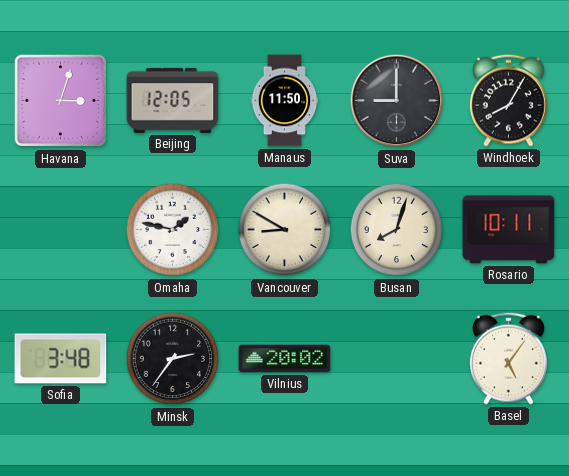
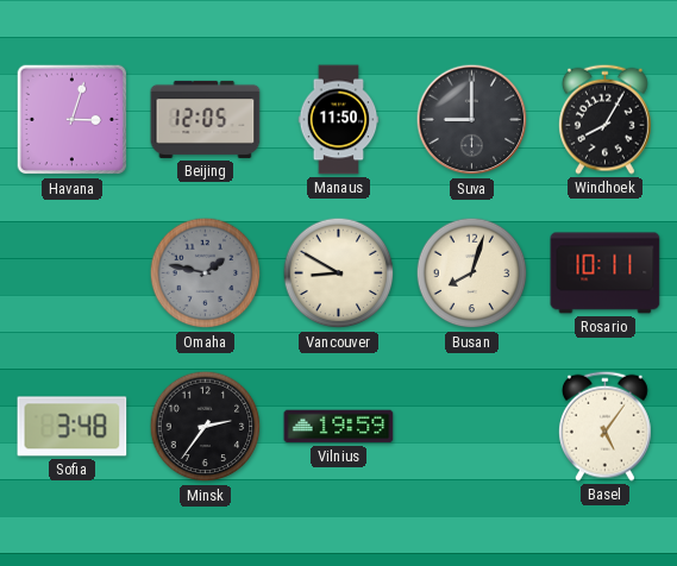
Omaha dial: white -> grey
Vilnius: 20:02 -> 19:59
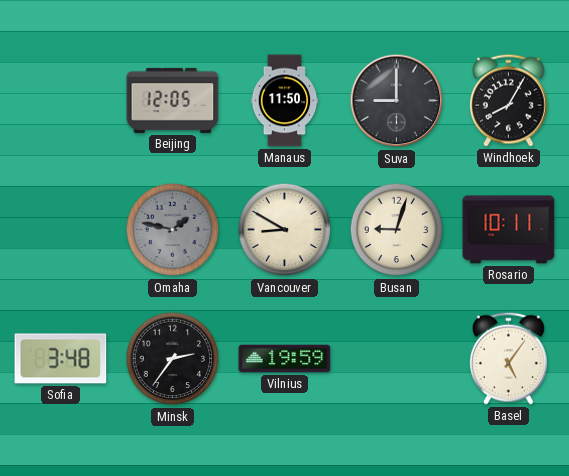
Havana: 3:03 -> none
Busan: 8:03 -> 9:03
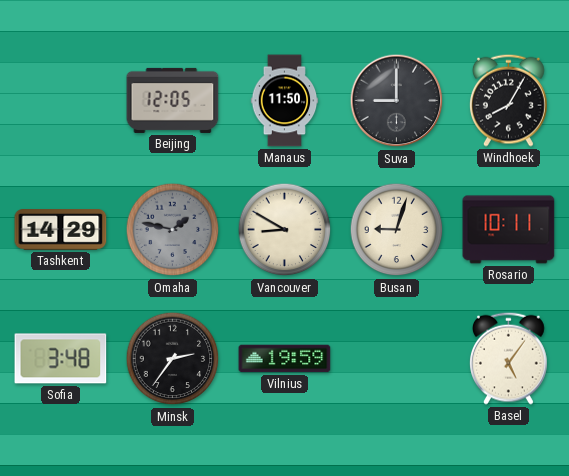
Tashkent: none -> 14:29
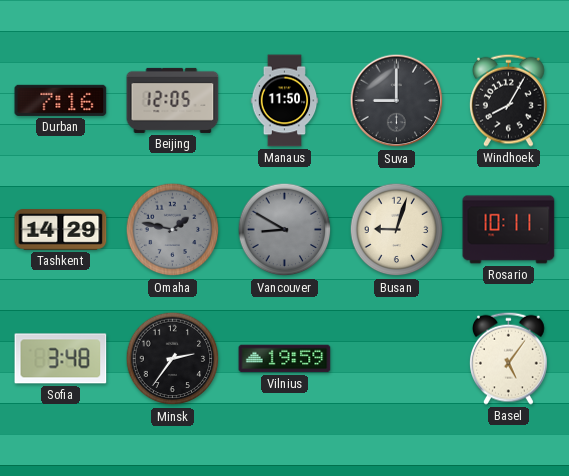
Durban: none -> 7:16
Vancouver dial: cream -> grey
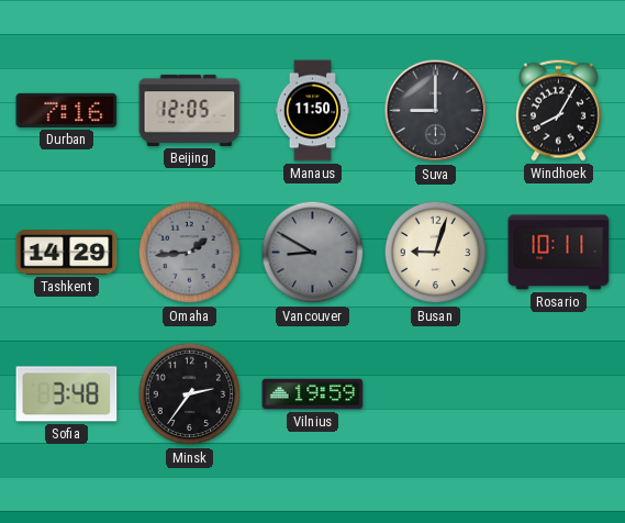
Omaha: 1:47 -> 1:44
Basel: 5:06 -> none
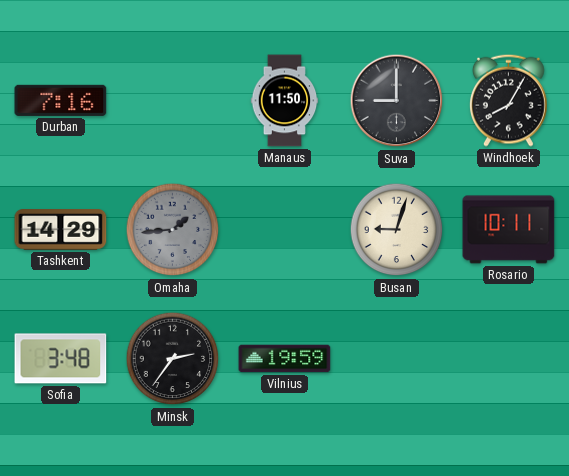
Beijing: 12:05 -> none
Vancouver: 8:50 -> none
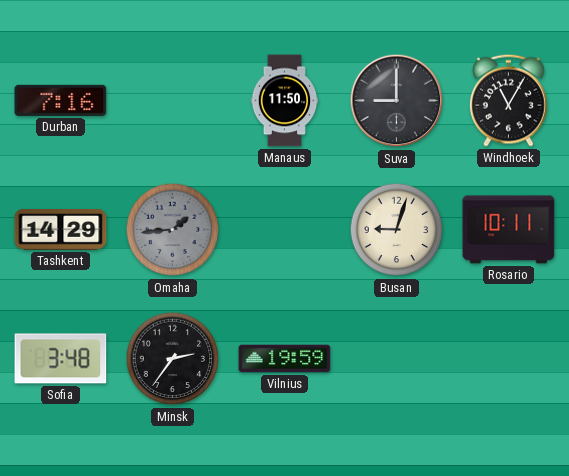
Windhoek: 8:05 -> 11:05
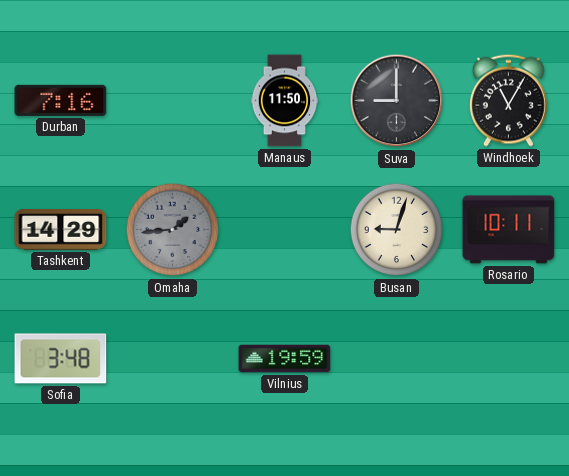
Minsk: 2:36 -> none
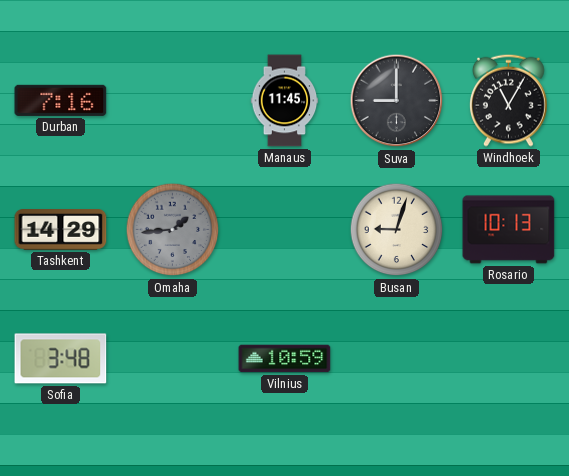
Manaus: 11:50 -> 11:45
Rosario: 10:11 -> 10:13
Vilnius: 19:59 -> 10:59
